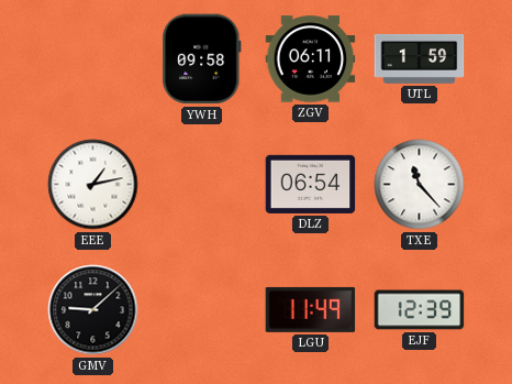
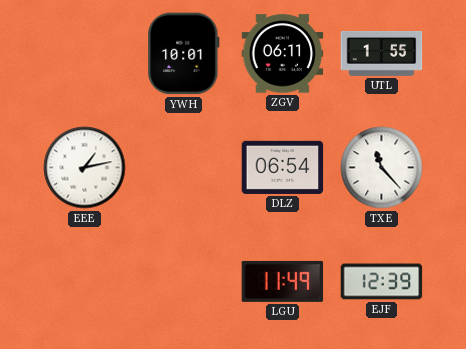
YWH: 09:58 -> 10:01
UTL: 1:59 -> 1:55
GMV: 9:08 -> none
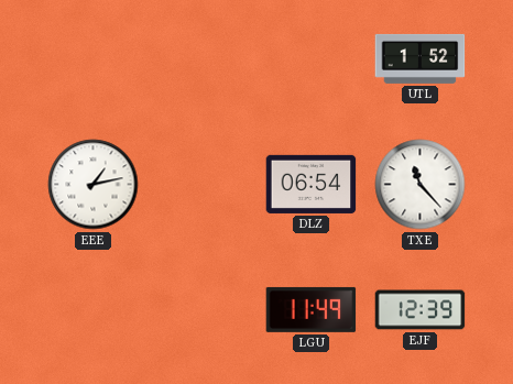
YWH: 10:01 -> none
ZGV: 06:11 -> none
UTL: 1:55 -> 1:52
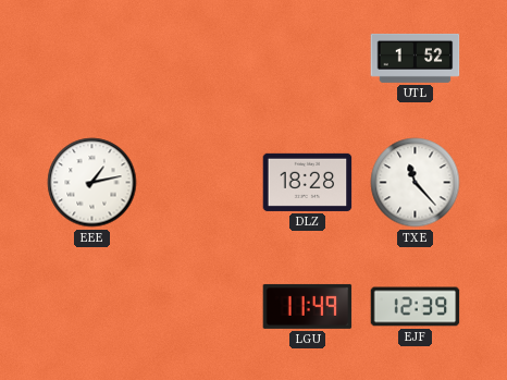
DLZ: 06:54 -> 18:28
